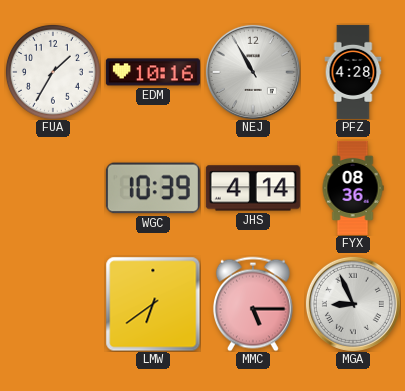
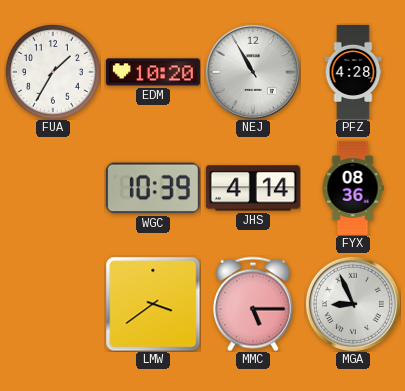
EDM: 10:16 -> 10:20
LMW: 6:39 -> 3:39
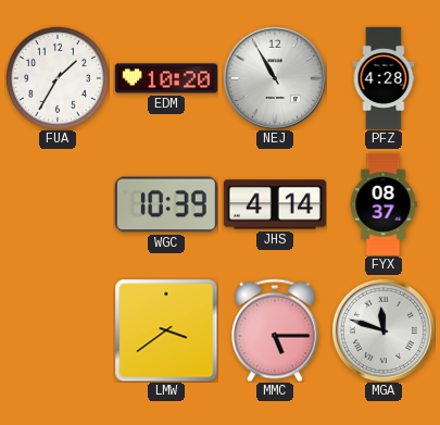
FYX: 08:36 -> 08:37
MGA: 8:56 -> 11:48
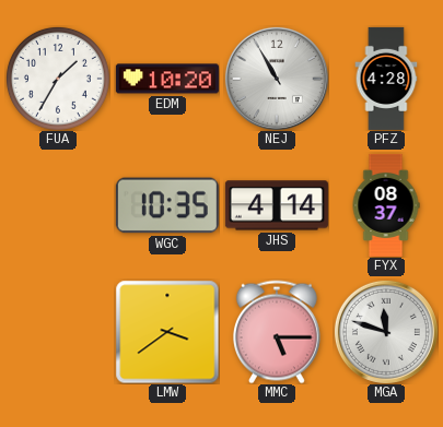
WGC: 10:39 -> 10:35
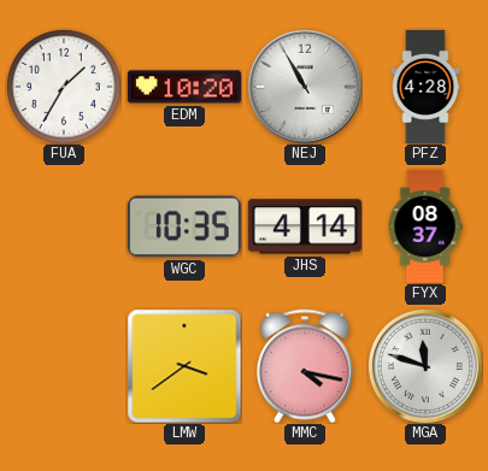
MMC: 5:15 -> 4:17
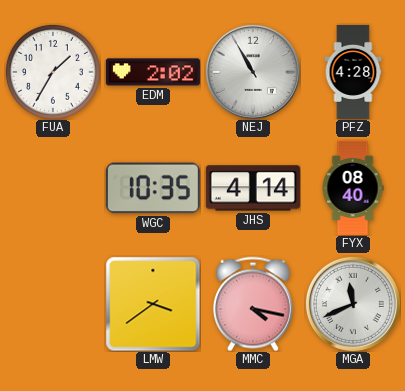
EDM: 10:20 -> 2:02
FYX: 08:37 -> 08:40
MGA: 11:48 -> 11:41
